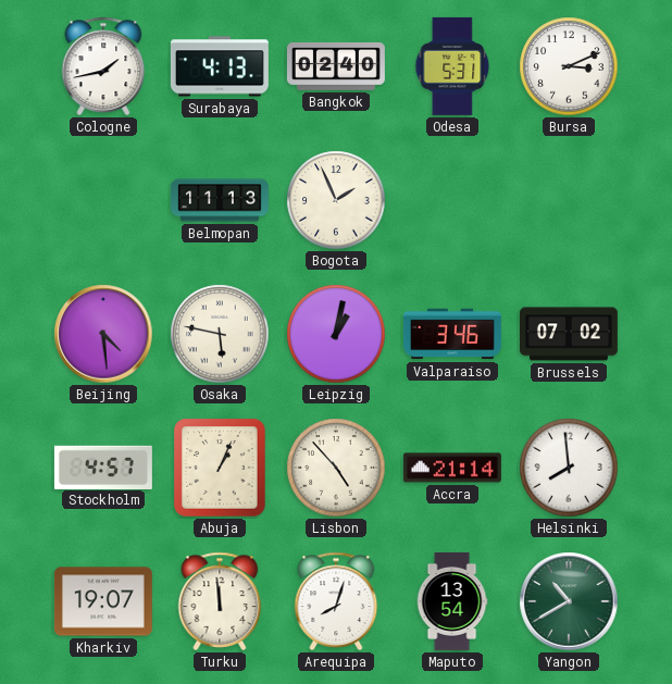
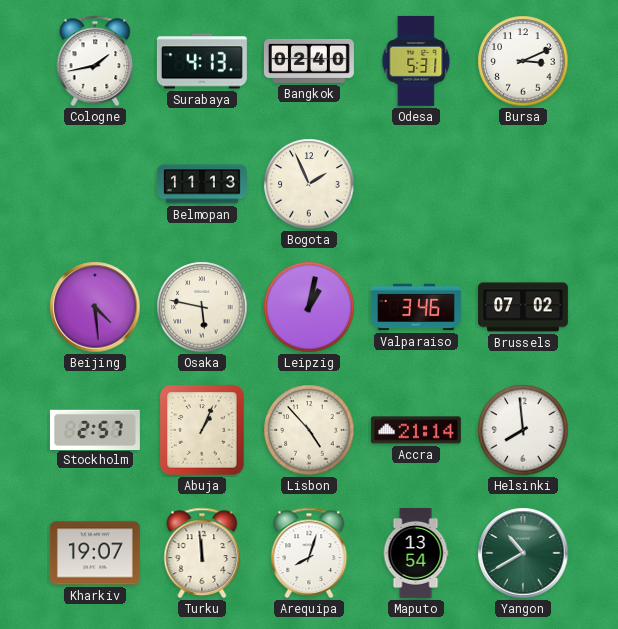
Stockholm: 4:57 -> 2:57
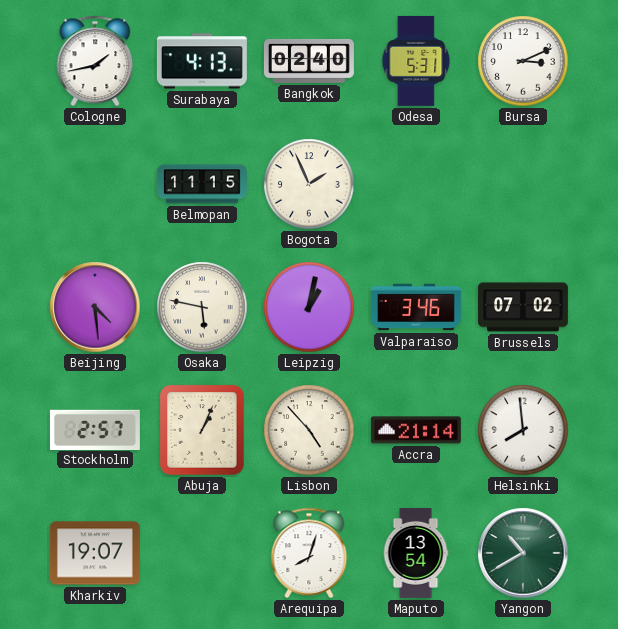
Belmopan: 11:13 -> 11:15
Turku: 11:59 -> none
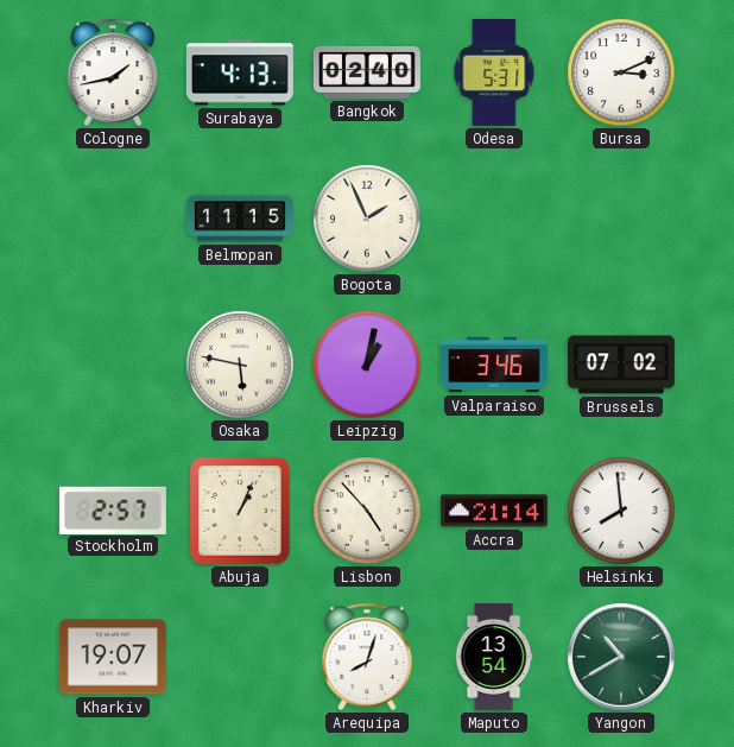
Beijing: 4:29 -> none
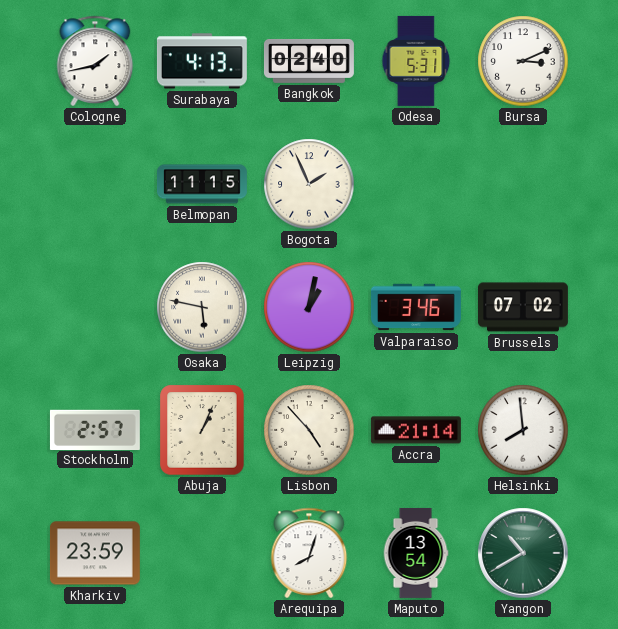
Kharkiv: 19:07 -> 23:59
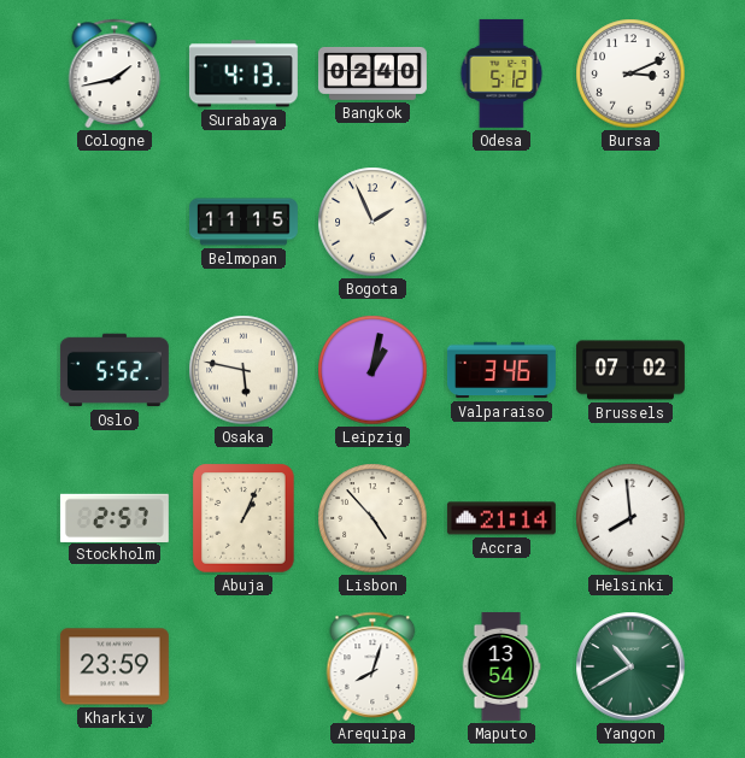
Odesa: 5:31 -> 5:12
Oslo: none -> 5:52
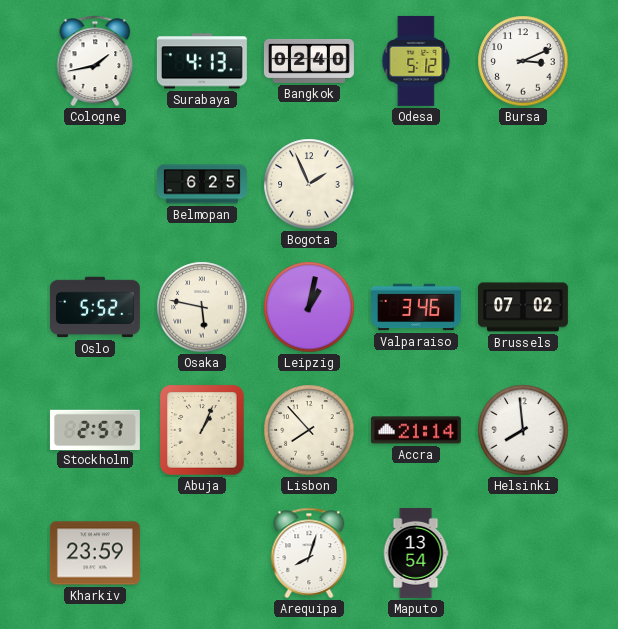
Belmopan: 11:15 -> 6:25
Lisbon: 4:53 -> 7:53
Yangon: 10:40 -> none
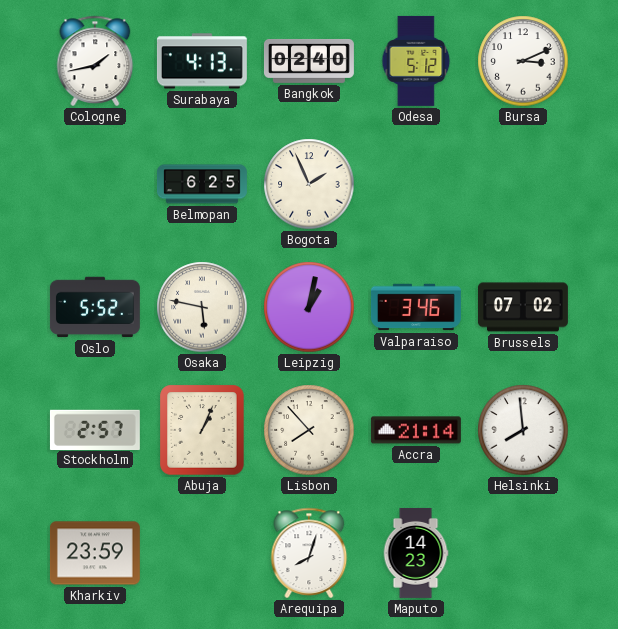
Maputo: 13:54 -> 14:23
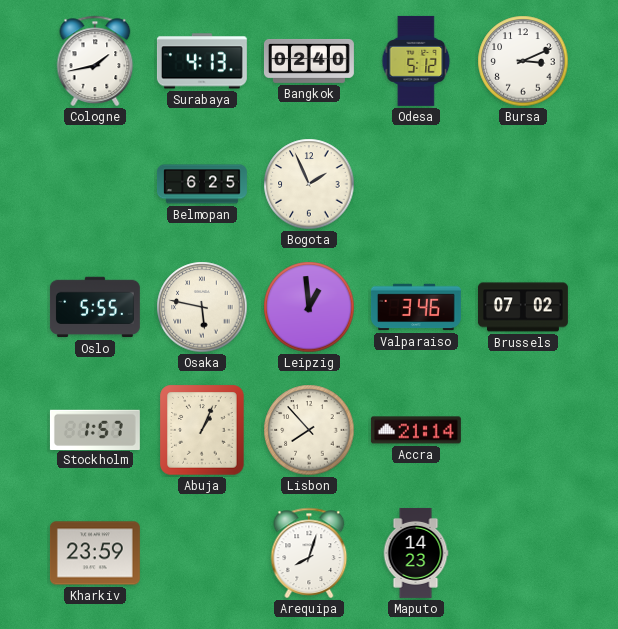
Oslo: 5:52 -> 5:55
Leipzig: 1:02 -> 12:59
Stockholm: 2:57 -> 1:57
Helsinki: 7:59 -> none
